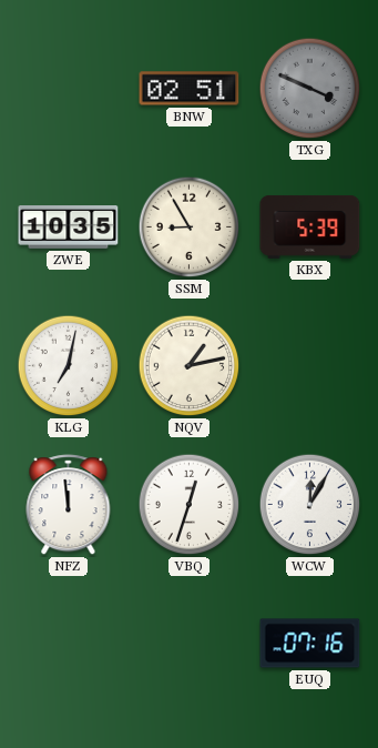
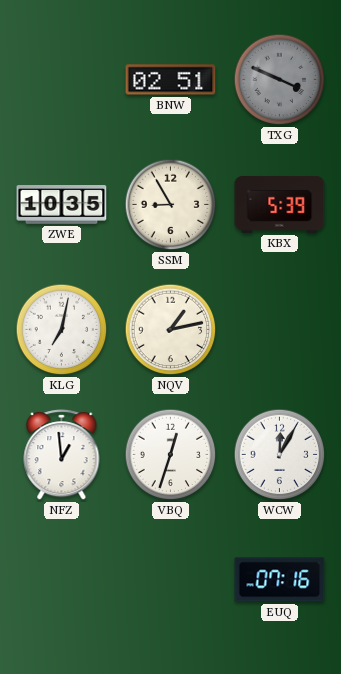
NFZ: 11:59 -> 12:59
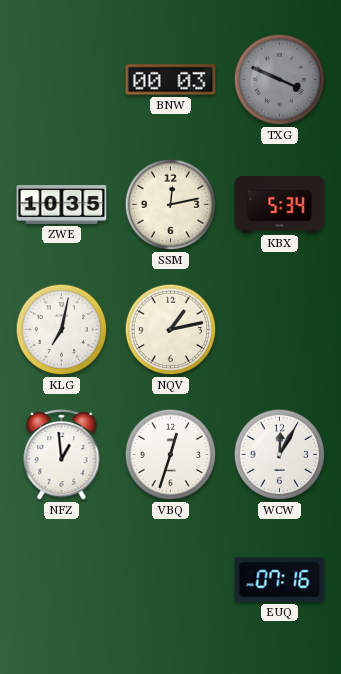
BNW: 02:51 -> 00:03
SSM: 8:55 -> 12:13
KBX: 5:39 -> 5:34
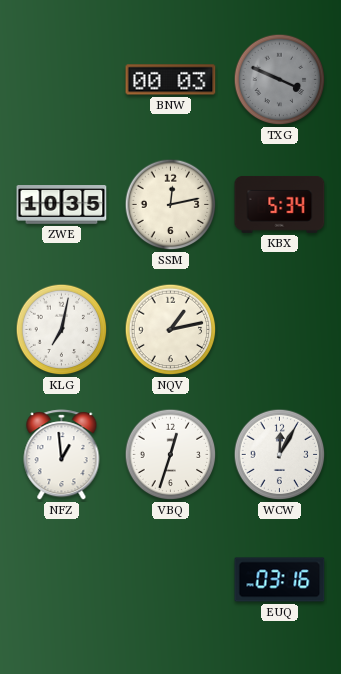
EUQ: 07:16 -> 03:16
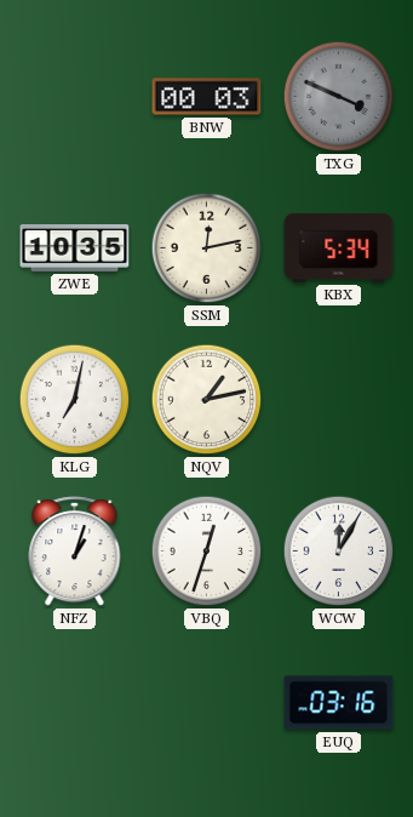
NFZ: 12:59 -> 1:03
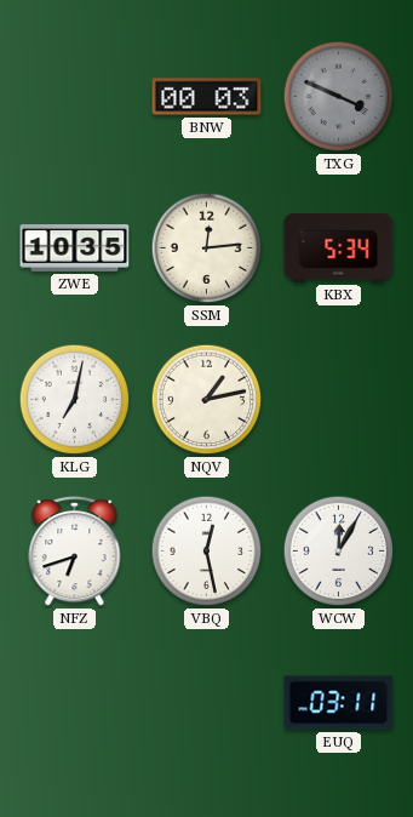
SSM: 12:13 -> 12:14
NFZ: 1:03 -> 6:42
VBQ: 12:33 -> 12:28
EUQ: 03:16 -> 03:11
